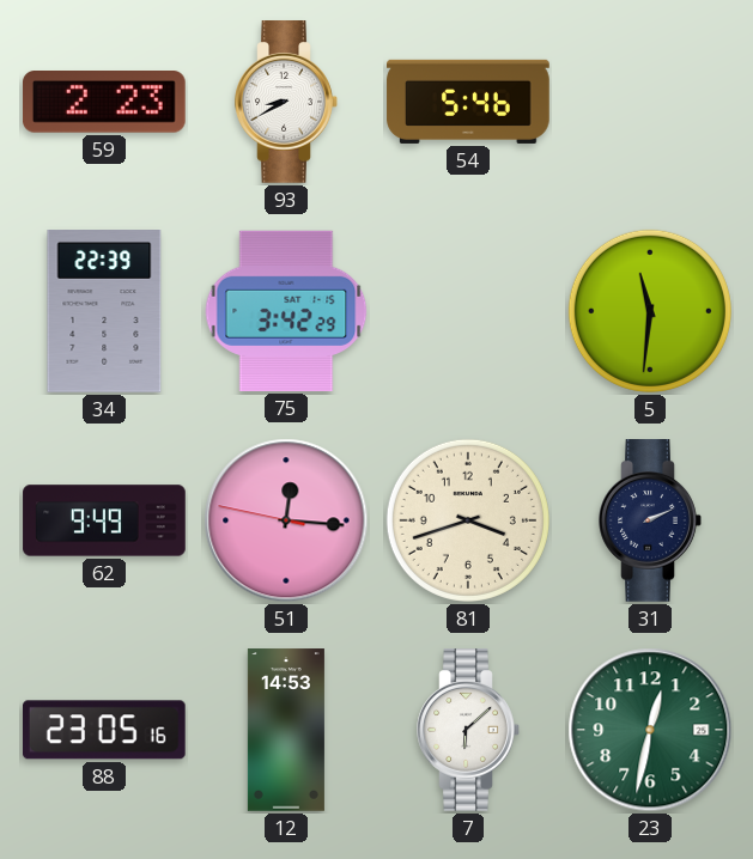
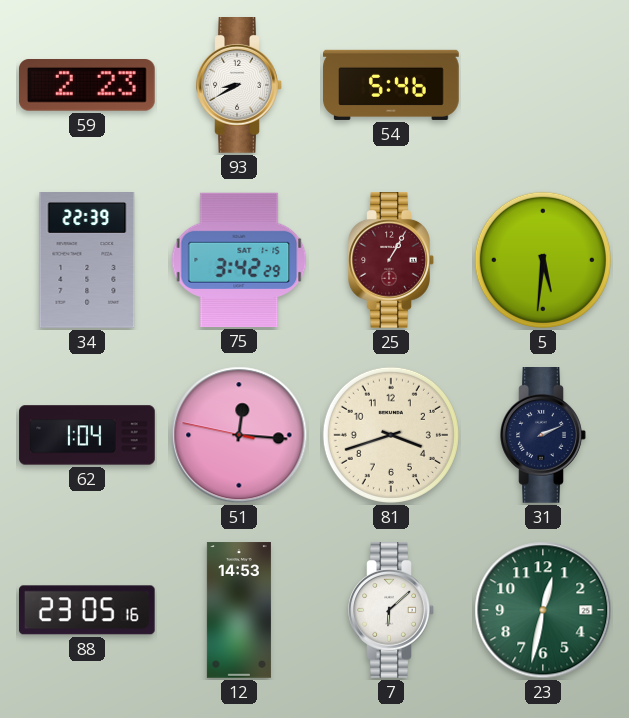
25: none -> 1:05
5: 11:31 -> 5:31
62: 9:49 -> 1:04
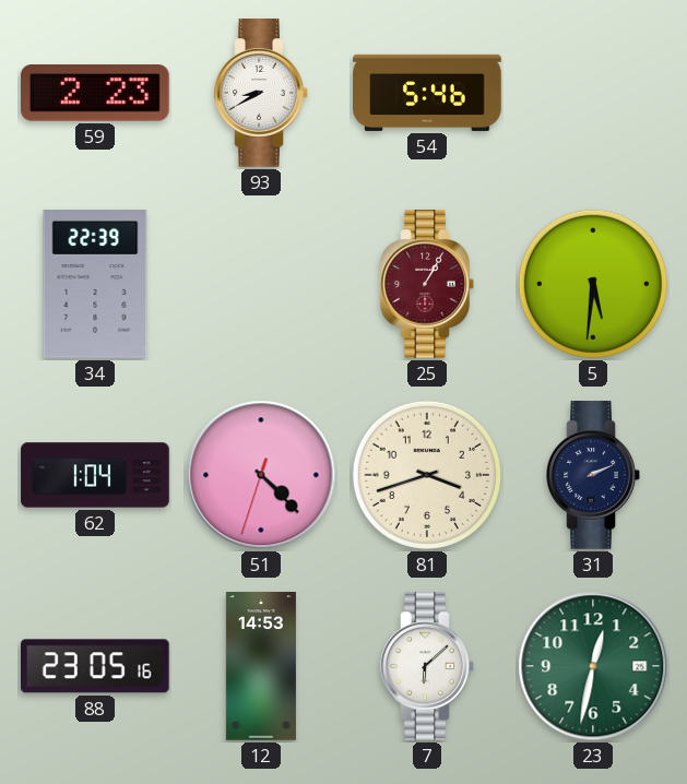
75: 3:42 -> none
51: 12:15 -> 4:22
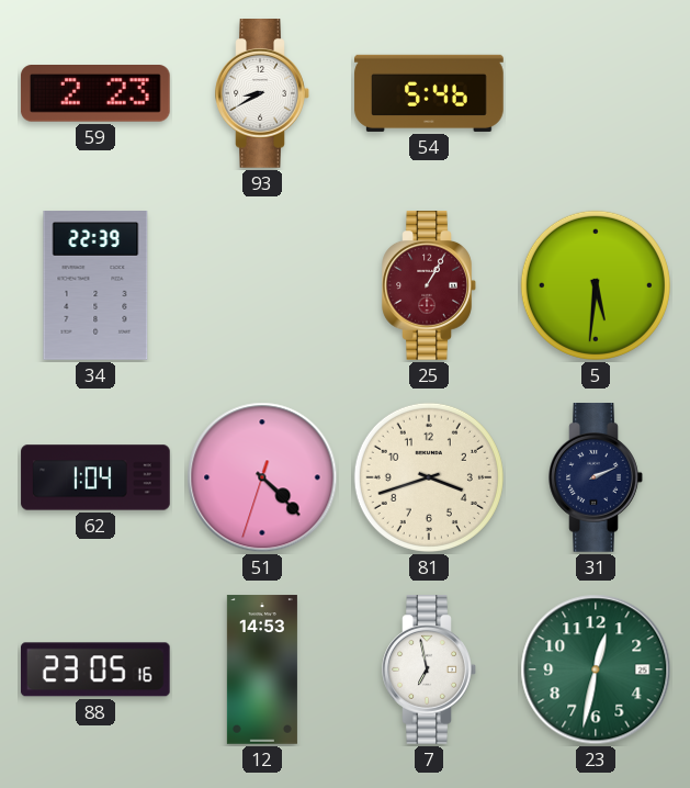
7: 6:08 -> 6:58
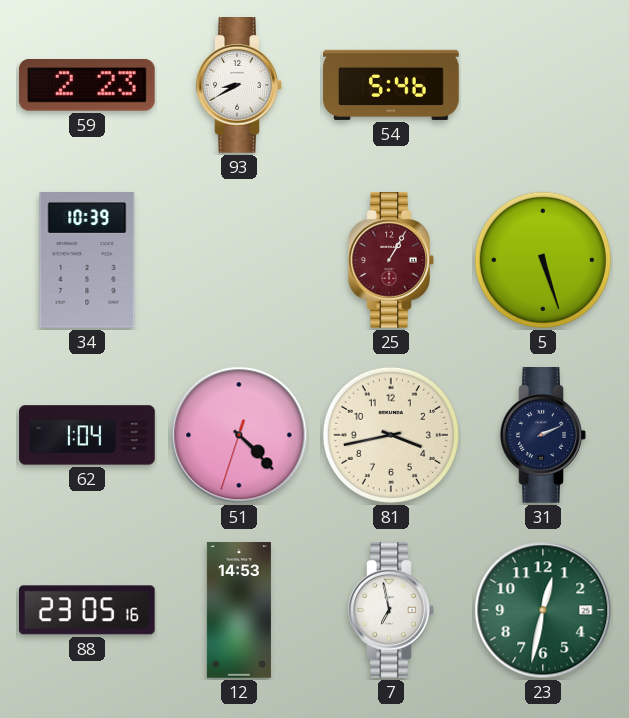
34: 22:39 -> 10:39
5: 5:31 -> 5:27
81: 3:42 -> 3:43
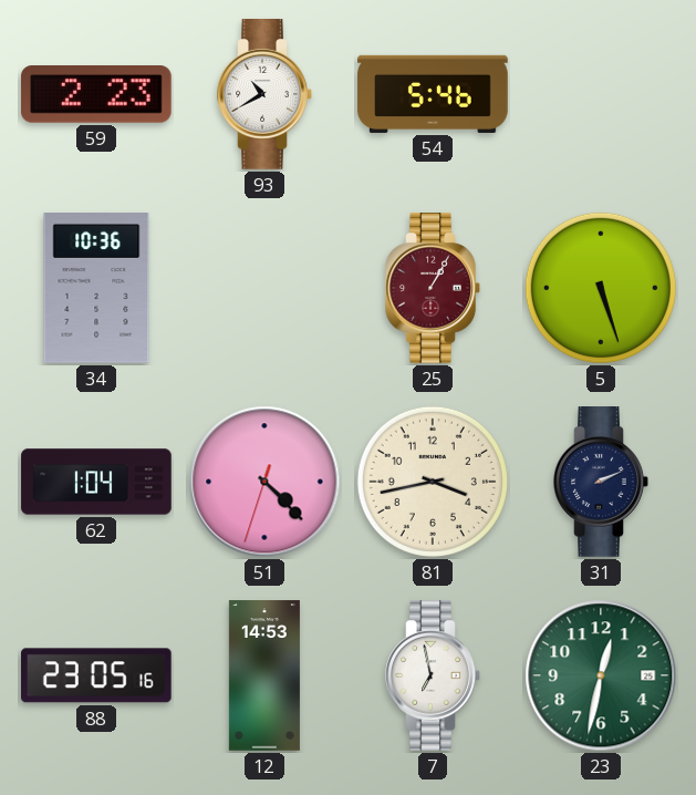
93: 8:40 -> 10:40
34: 10:39 -> 10:36
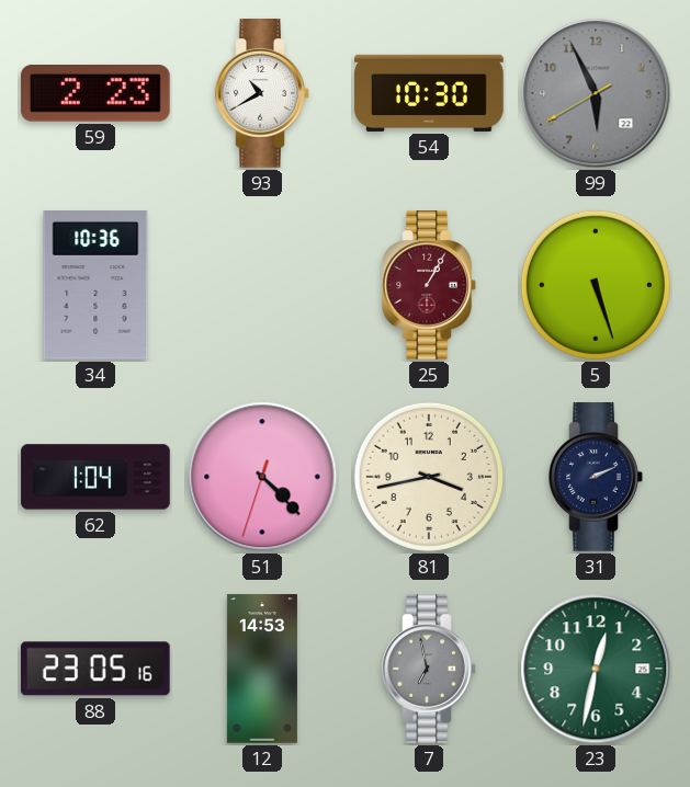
54: 5:46 -> 10:30
99: none -> 5:55
7 dial: white -> grey
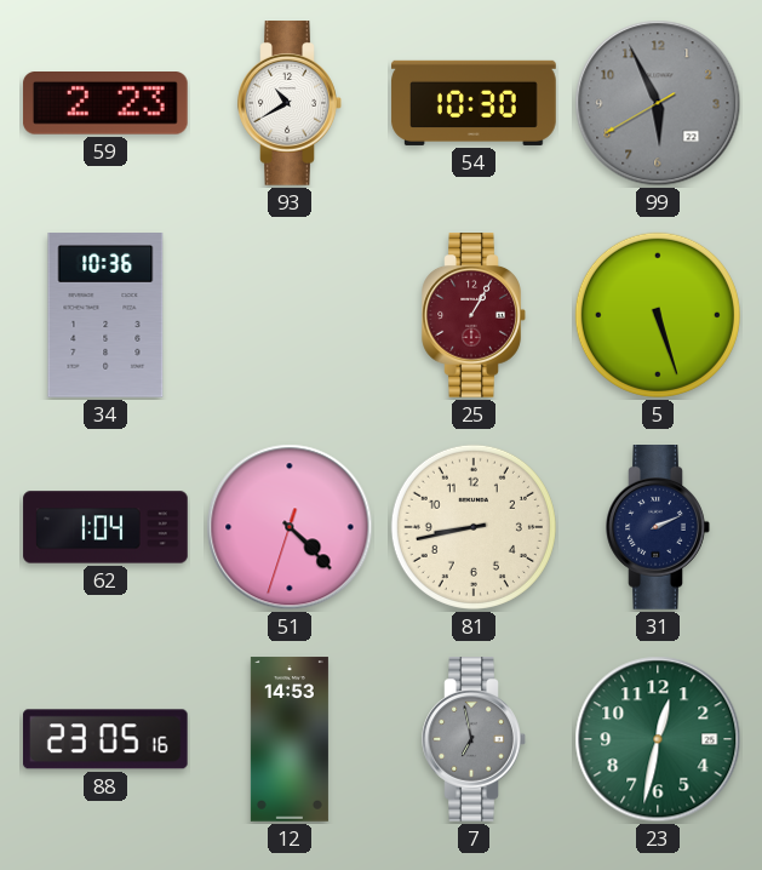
81: 3:43 -> 8:43
